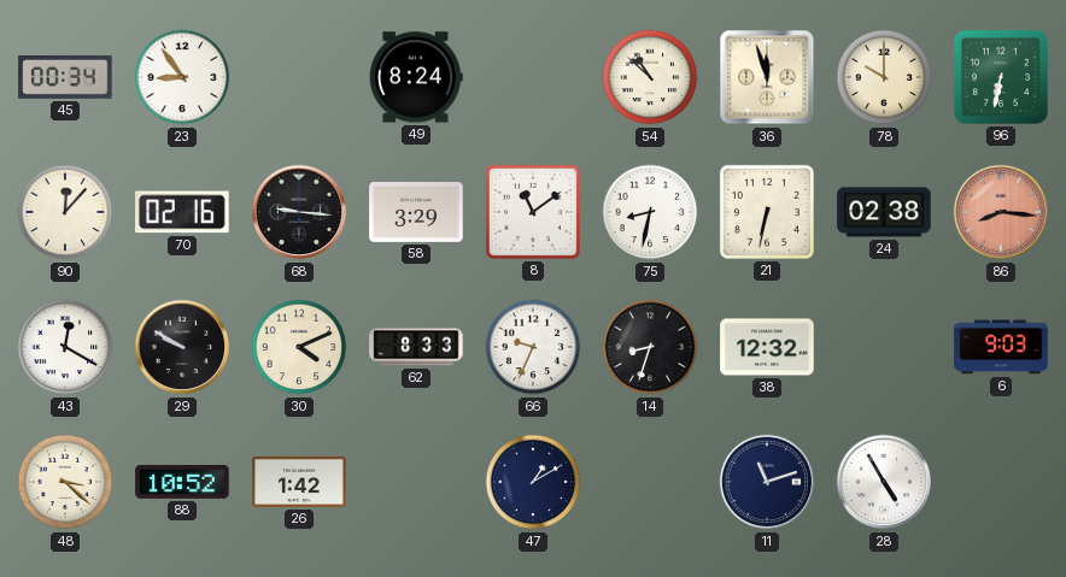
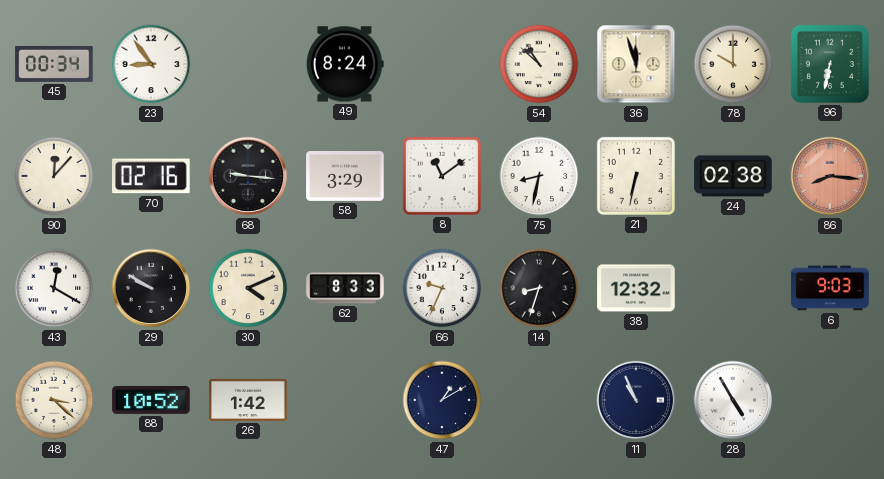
11: 11:12 -> 10:56
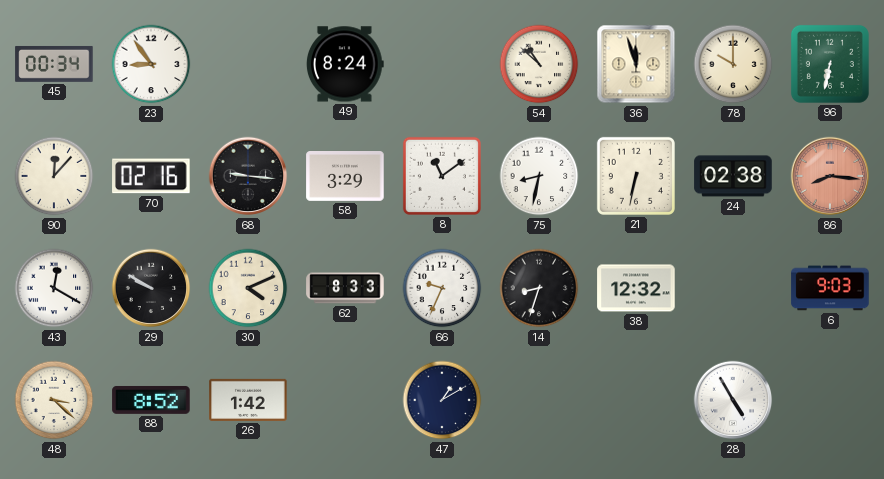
88: 10:52 -> 8:52
11: 10:56 -> none
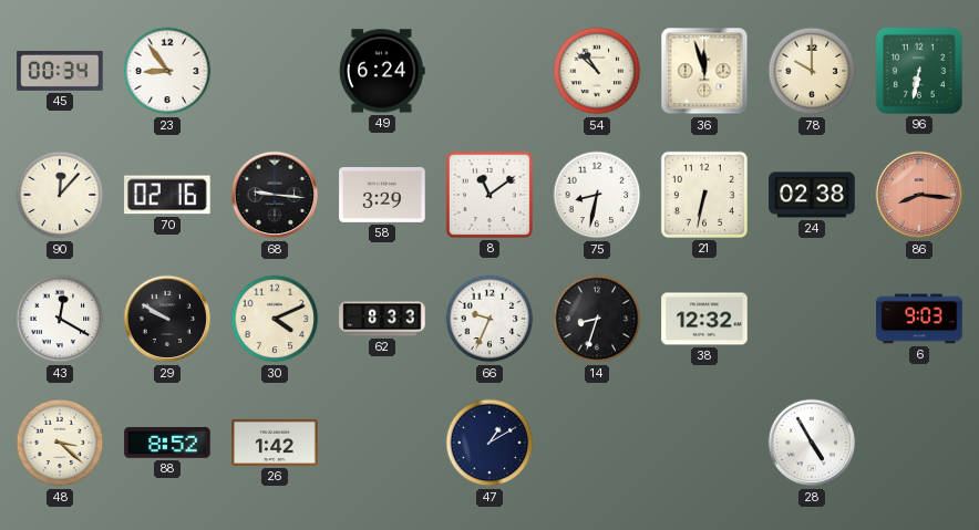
49: 8:24 -> 6:24
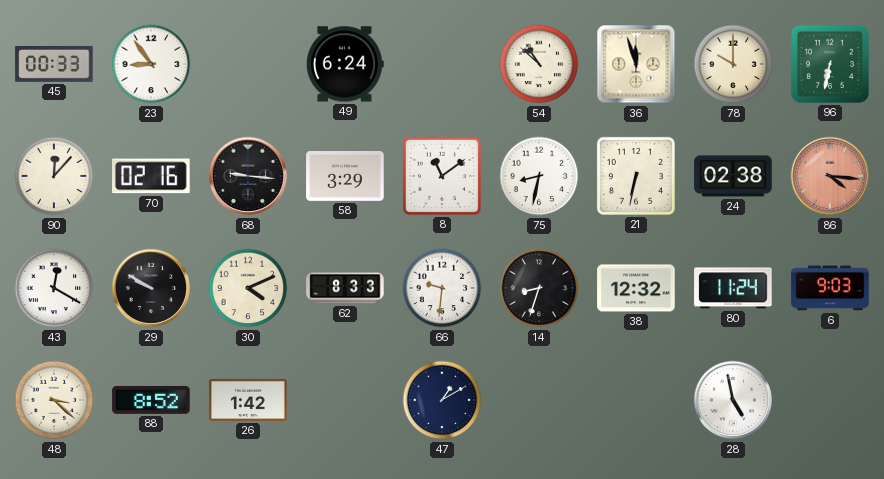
45: 00:34 -> 00:33
86: 8:16 -> 4:16
66: 9:34 -> 9:31
80: none -> 11:24
28: 4:55 -> 4:58
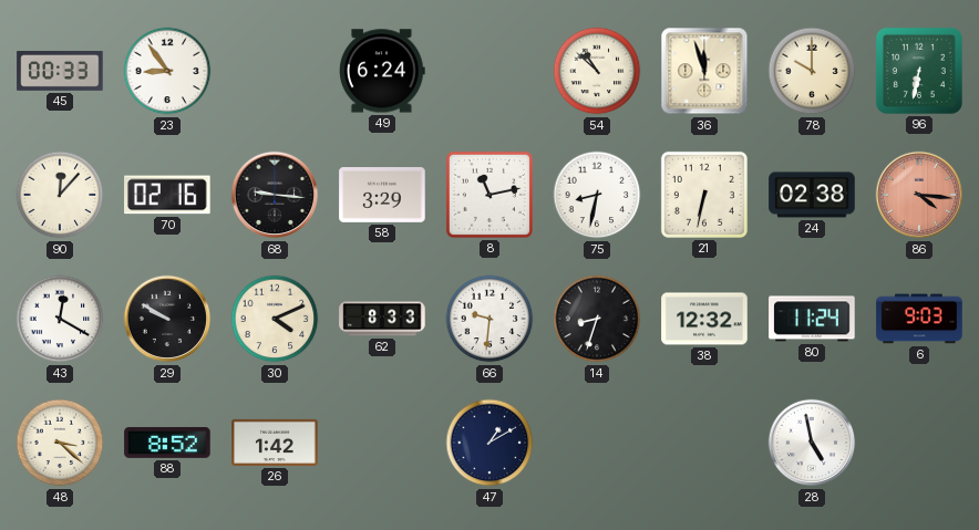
8: 11:09 -> 11:13
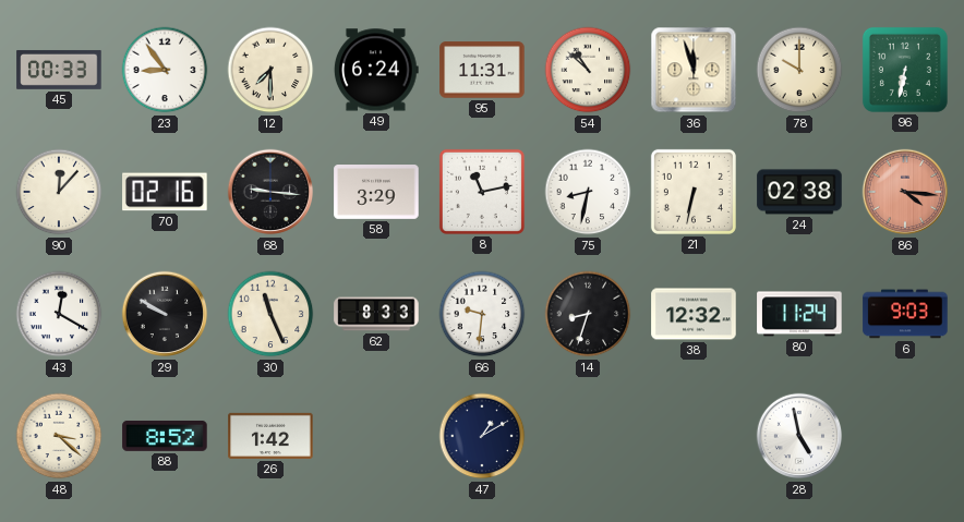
12: none -> 7:30
95: none -> 11:31
30: 4:11 -> 11:26
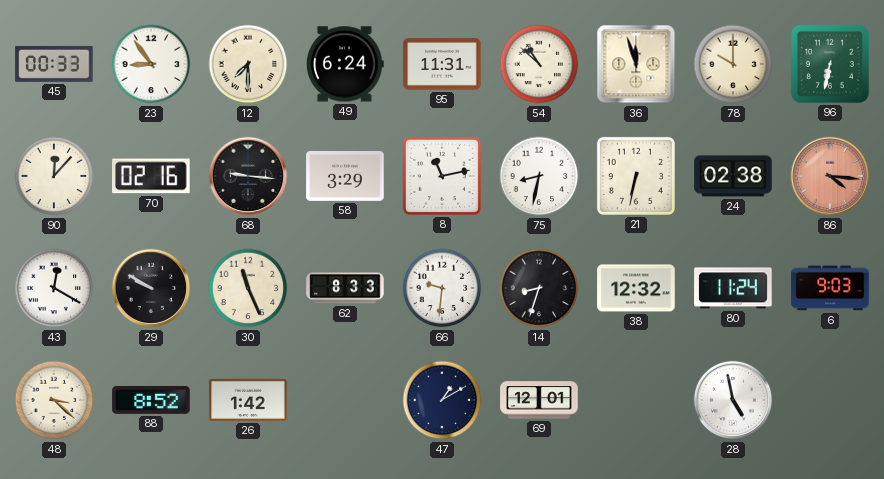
69: none -> 12:01
